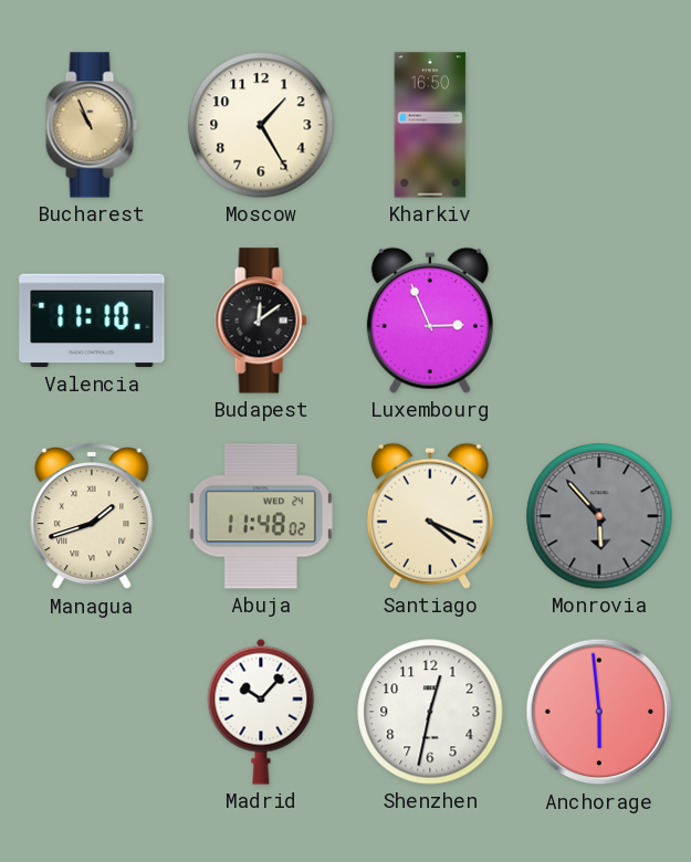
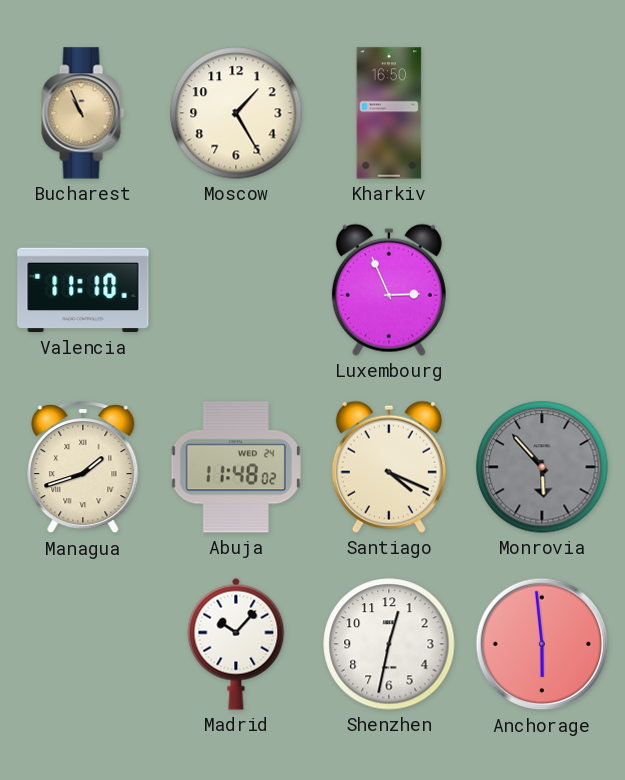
Budapest: 12:09 -> none
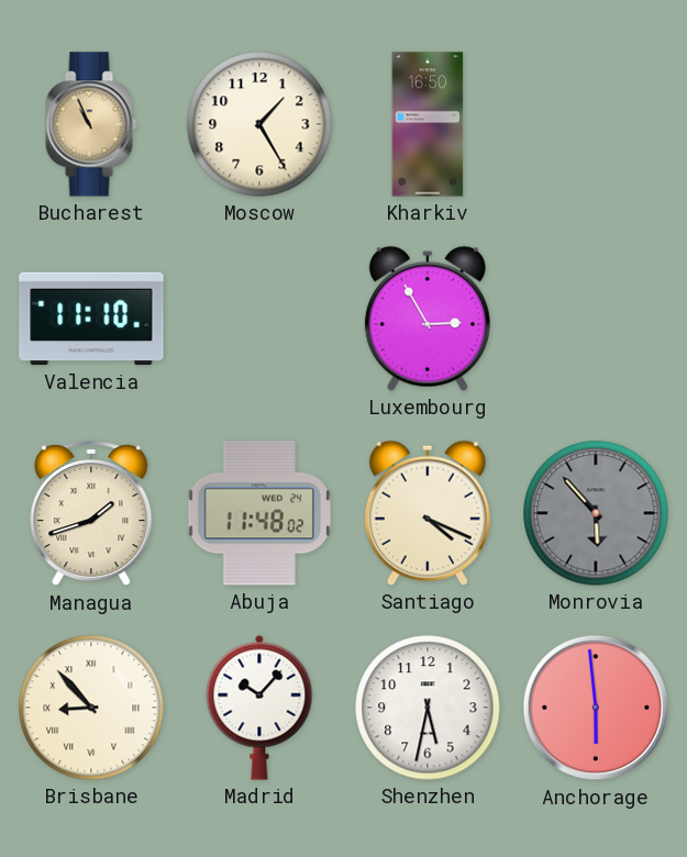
Luxembourg: 2:56 -> 2:55
Brisbane: none -> 8:53
Shenzhen: 12:32 -> 5:32
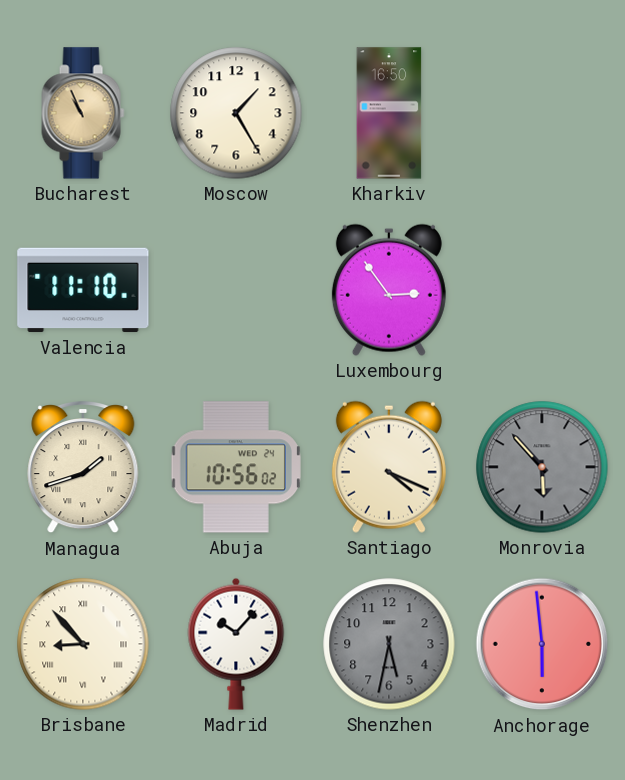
Luxembourg: 2:55 -> 2:54
Abuja: 11:48 -> 10:56
Shenzhen dial: white -> grey
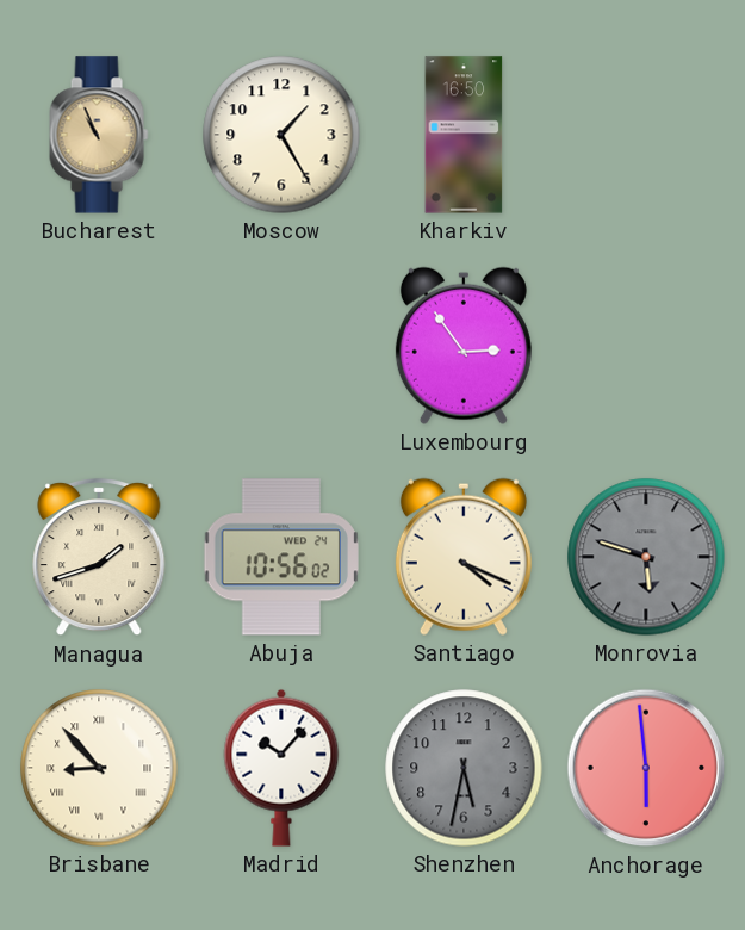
Valencia: 11:10 -> none
Monrovia: 5:53 -> 5:48
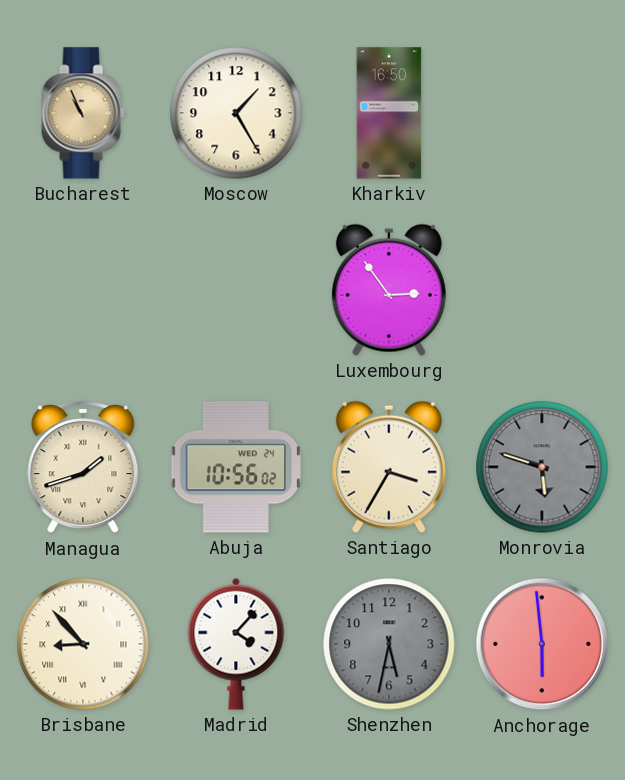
Santiago: 4:19 -> 3:35
Madrid: 10:07 -> 4:07
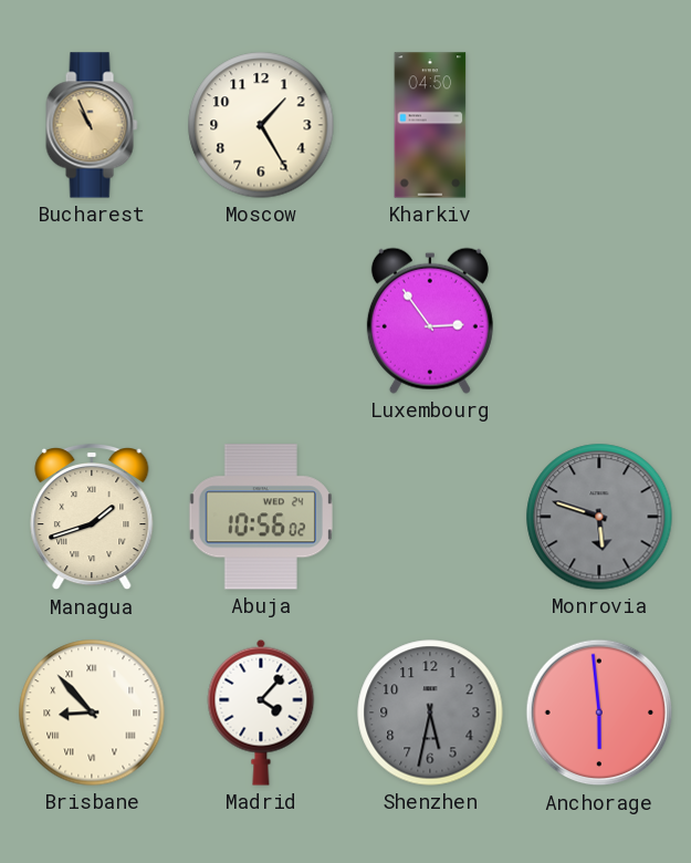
Kharkiv: 16:50 -> 04:50
Santiago: 3:35 -> none
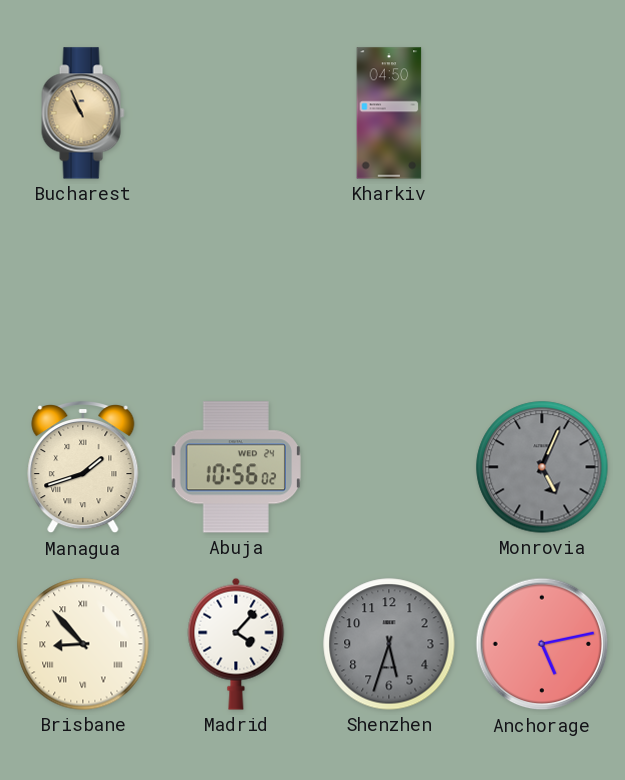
Moscow: 1:25 -> none
Luxembourg: 2:54 -> none
Monrovia: 5:48 -> 5:04
Shenzhen: 5:32 -> 5:33
Anchorage: 5:59 -> 5:13
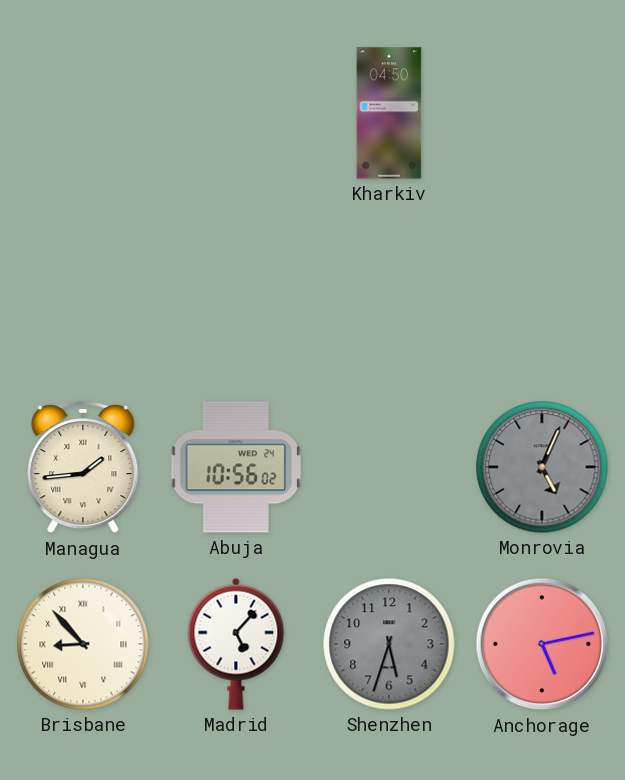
Bucharest: 10:56 -> none
Managua: 1:42 -> 1:44
Madrid: 4:07 -> 5:07
